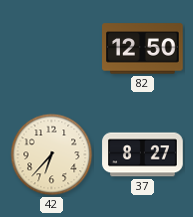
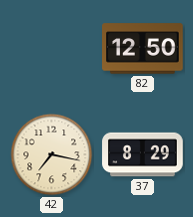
42: 6:37 -> 7:17
37: 8:27 -> 8:29
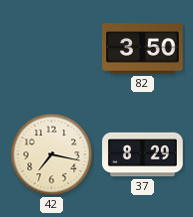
82: 12:50 -> 3:50
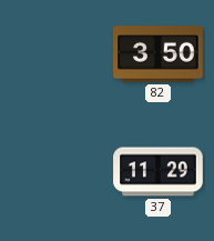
42: 7:17 -> none
37: 8:29 -> 11:29
